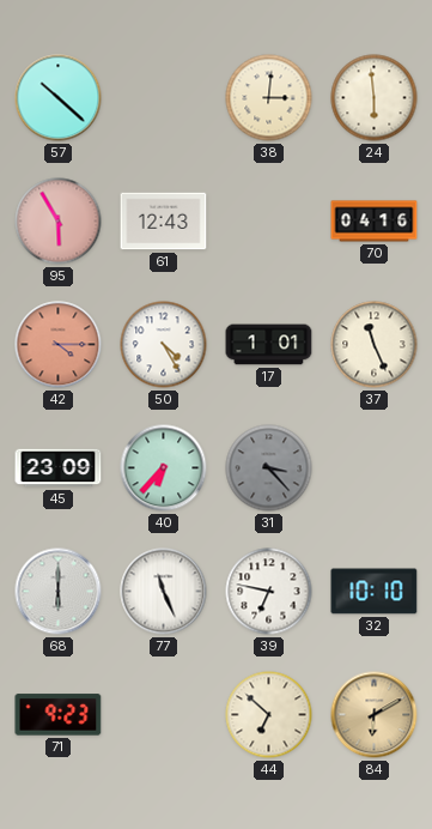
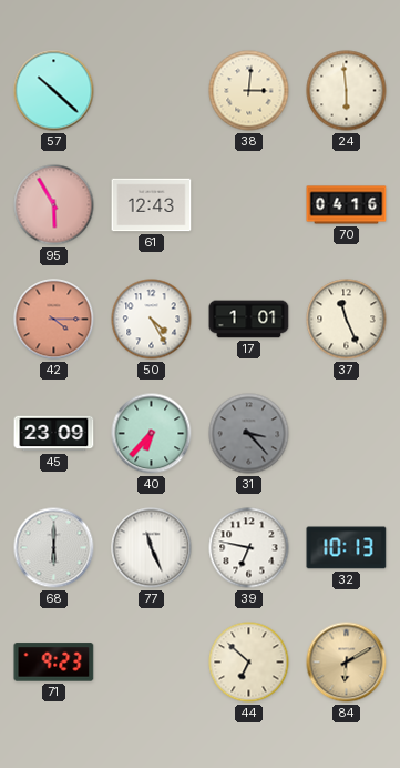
32: 10:10 -> 10:13
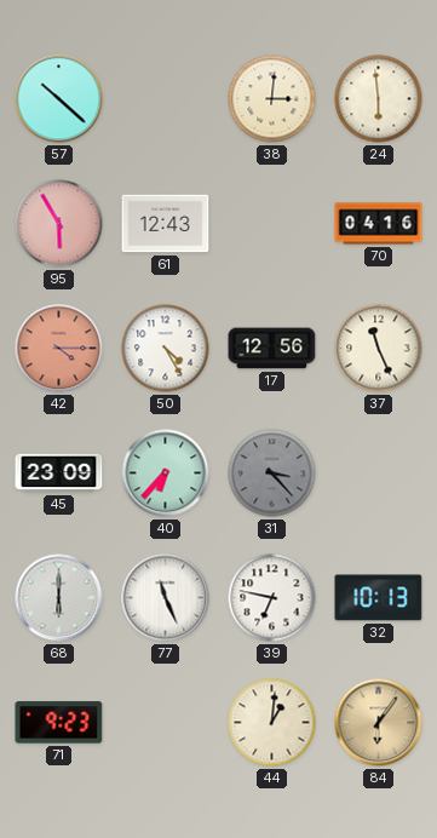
17: 1:01 -> 12:56
44: 6:52 -> 1:01
84: 6:10 -> 6:06
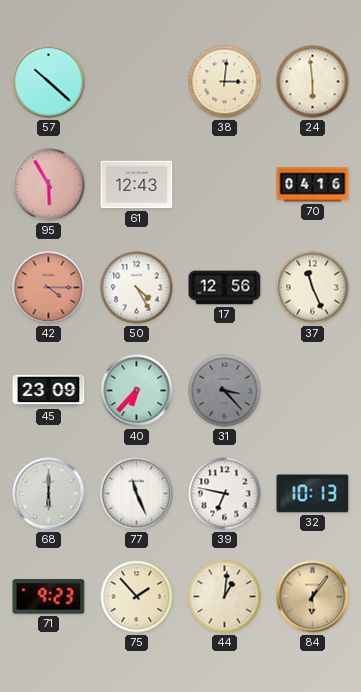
75: none -> 1:53
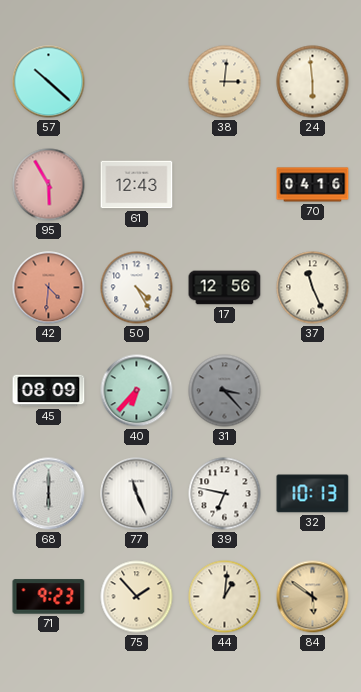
42: 4:15 -> 4:31
45: 23:09 -> 08:09
84: 6:06 -> 5:51
